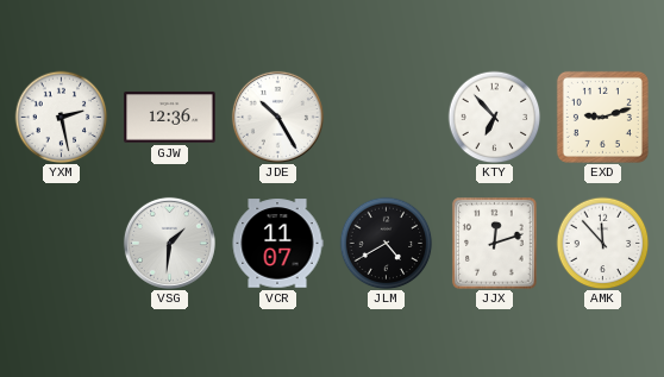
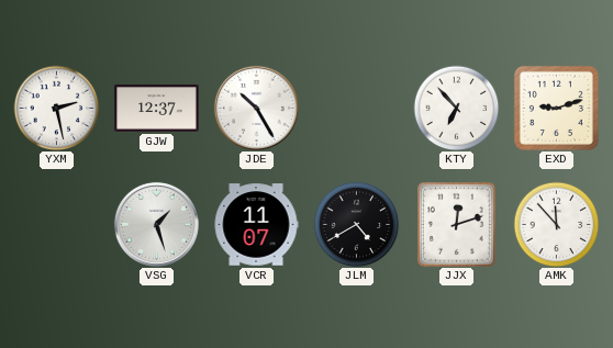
GJW: 12:36 -> 12:37
VSG: 1:31 -> 1:27
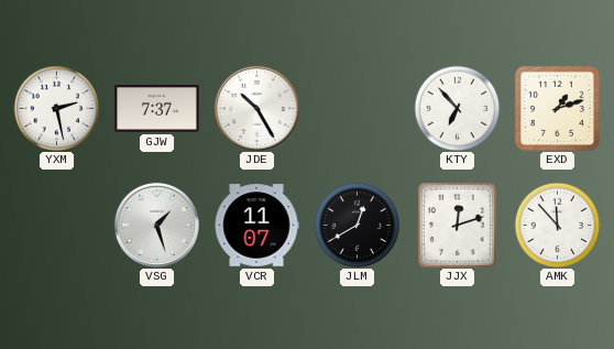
GJW: 12:37 -> 7:37
EXD: 9:12 -> 1:12
JLM: 4:40 -> 12:40
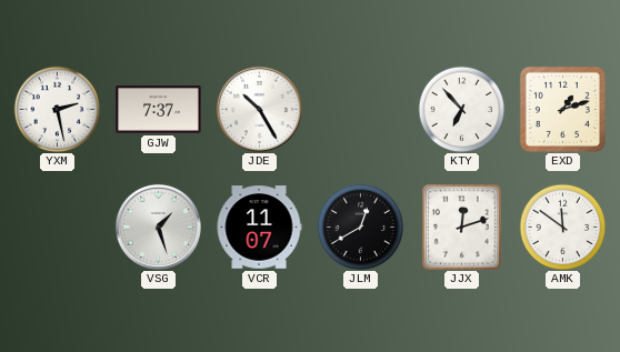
AMK: 11:53 -> 11:51
